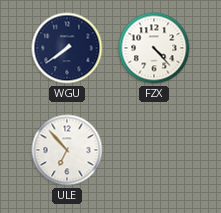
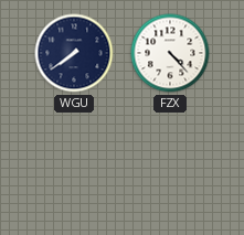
ULE: 6:53 -> none
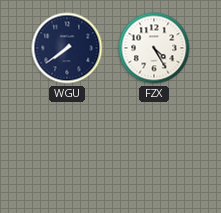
FZX: 4:23 -> 4:25
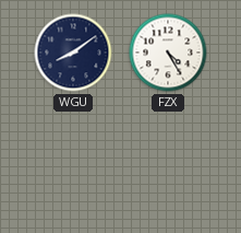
WGU: 7:39 -> 8:09
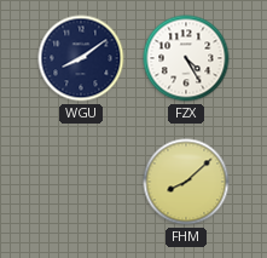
FHM: none -> 8:08
